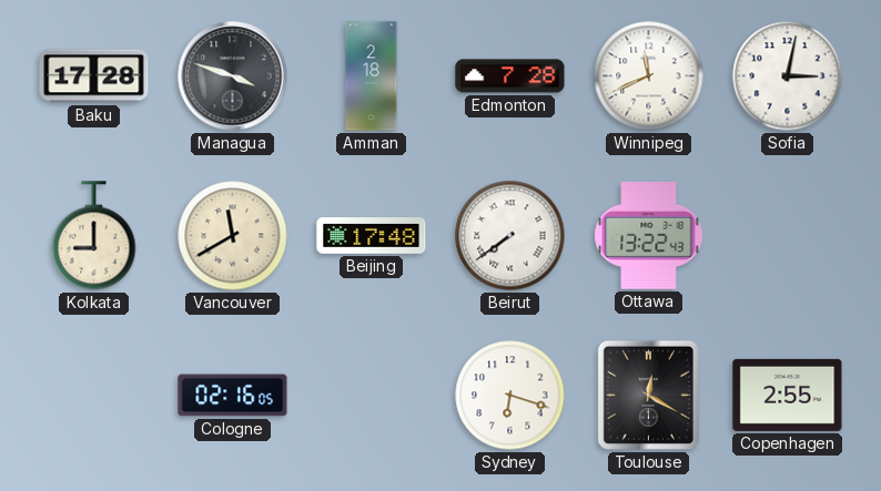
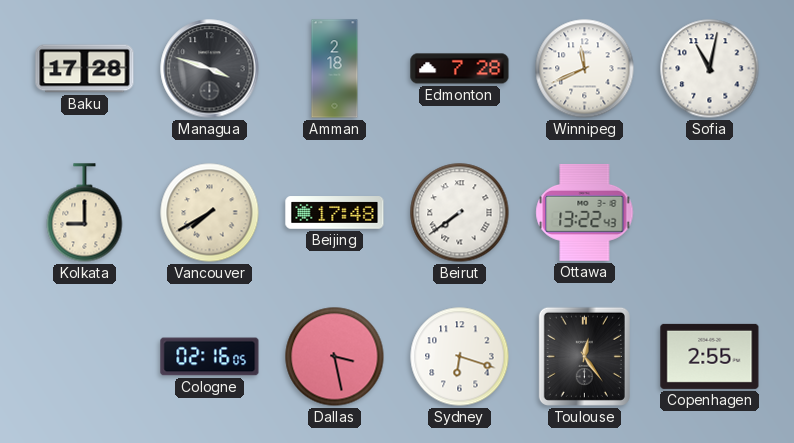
Sofia: 3:02 -> 11:02
Vancouver: 11:40 -> 7:40
Dallas: none -> 3:28
Toulouse: 12:20 -> 12:24
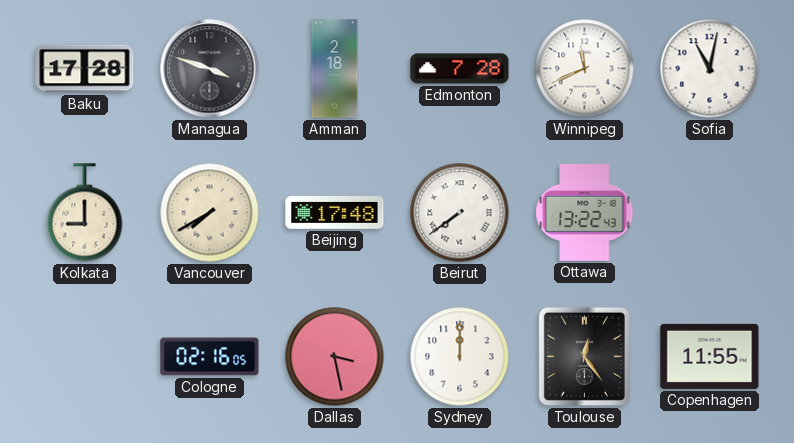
Sydney: 6:18 -> 12:00
Copenhagen: 2:55 -> 11:55
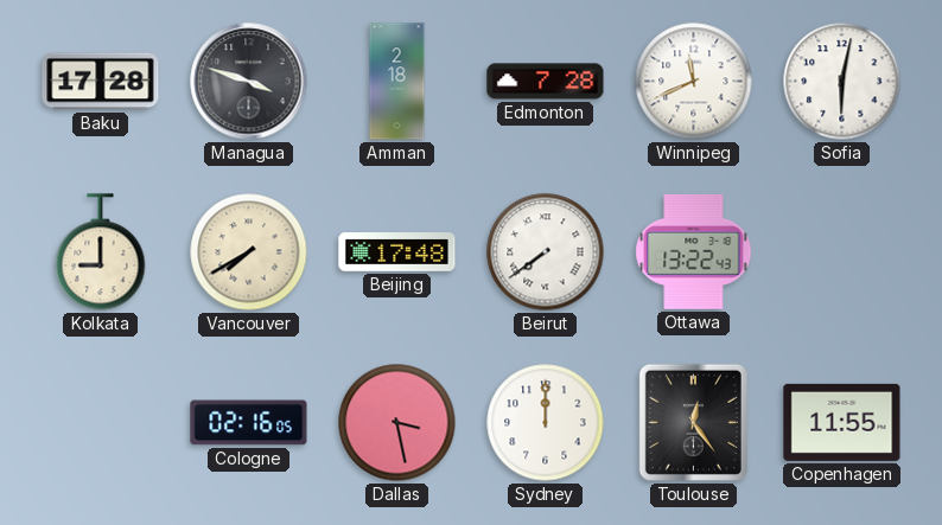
Sofia: 11:02 -> 6:02
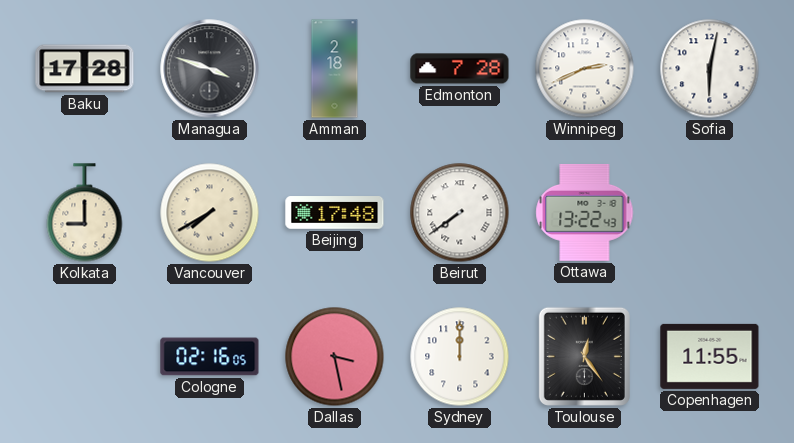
Winnipeg: 11:41 -> 2:41
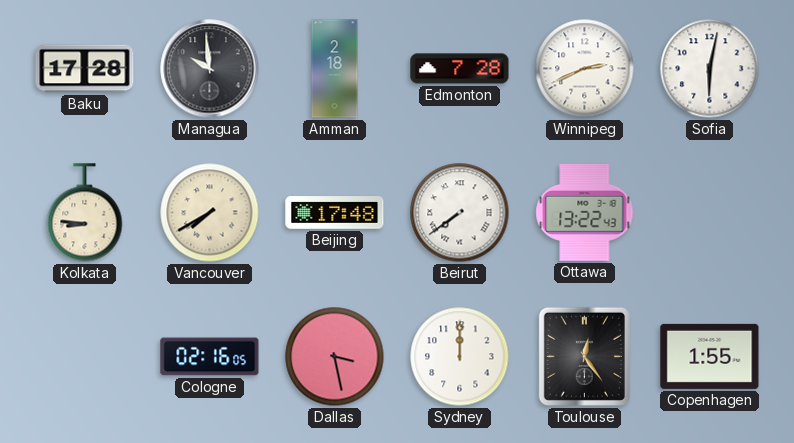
Managua: 3:48 -> 9:59
Kolkata: 9:00 -> 8:46
Copenhagen: 11:55 -> 1:55
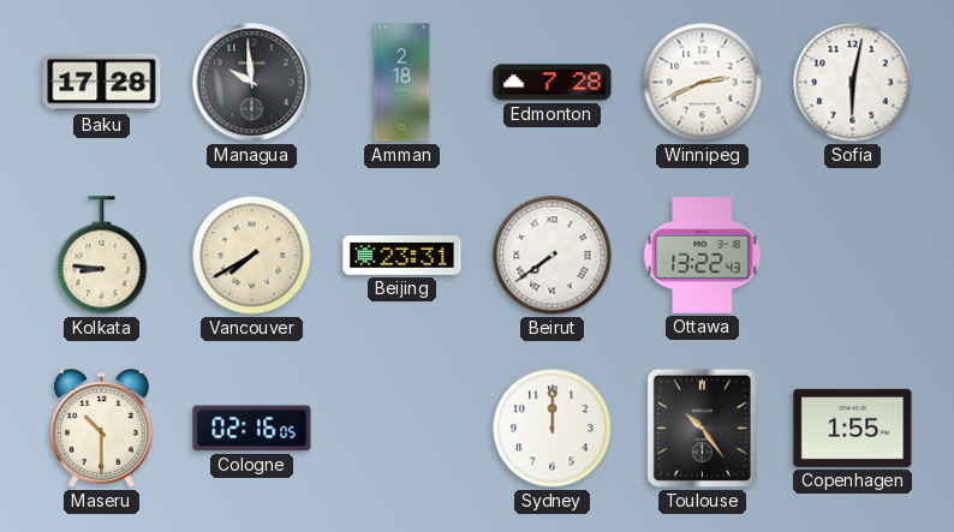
Beijing: 17:48 -> 23:31
Maseru: none -> 10:30
Dallas: 3:28 -> none
Toulouse: 12:24 -> 10:24
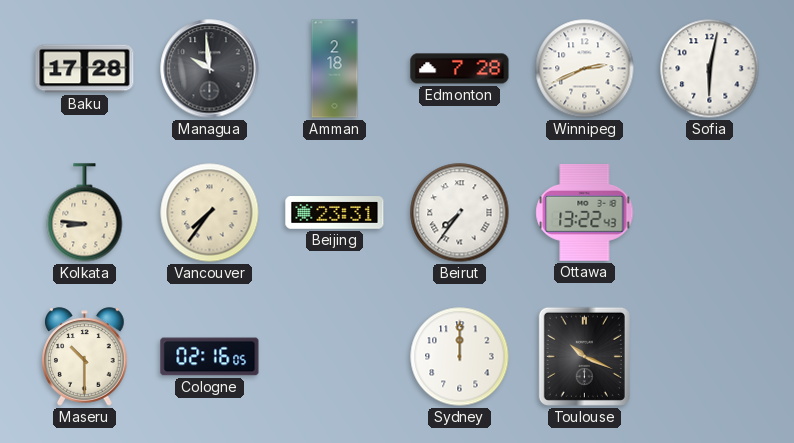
Vancouver: 7:40 -> 7:36
Beirut: 7:39 -> 7:36
Toulouse: 10:24 -> 10:19
Copenhagen: 1:55 -> none
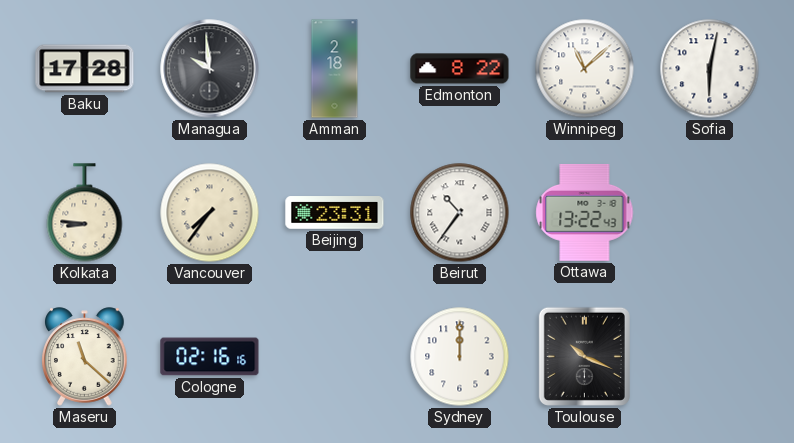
Edmonton: 7:28 -> 8:22
Winnipeg: 2:41 -> 11:08
Beirut: 7:36 -> 10:36
Maseru: 10:30 -> 11:22
Cologne: 02:16:05 -> 02:16:16
